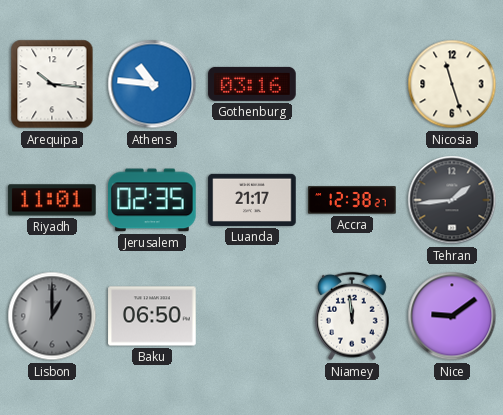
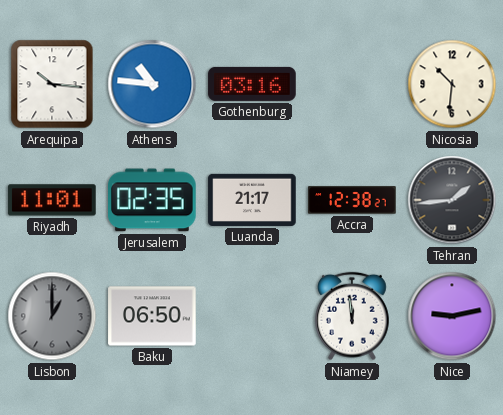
Nicosia: 11:27 -> 10:31
Nice: 9:09 -> 9:13
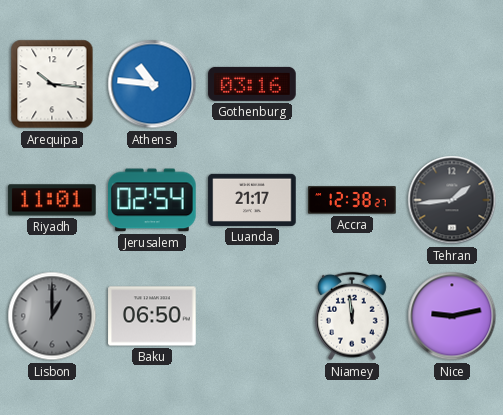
Nicosia: 10:31 -> none
Jerusalem: 02:35 -> 02:54
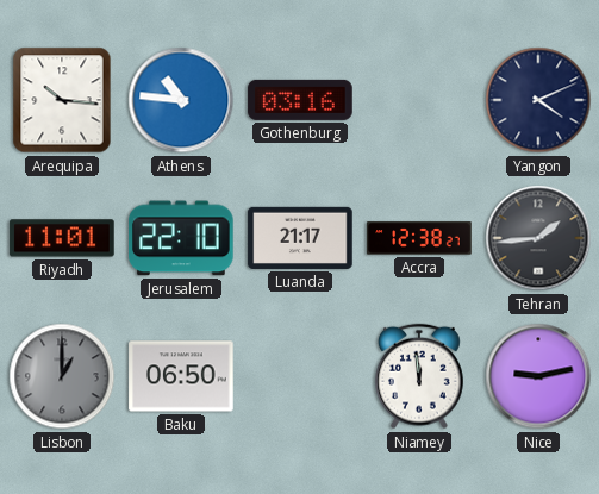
Yangon: none -> 4:11
Jerusalem: 02:54 -> 22:10
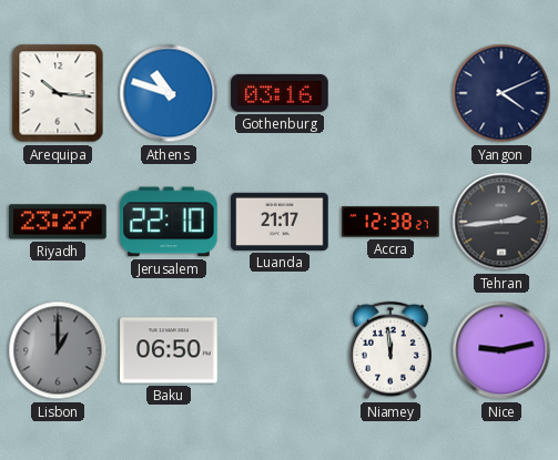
Athens: 10:46 -> 10:48
Riyadh: 11:01 -> 23:27
Tehran: 1:44 -> 2:44
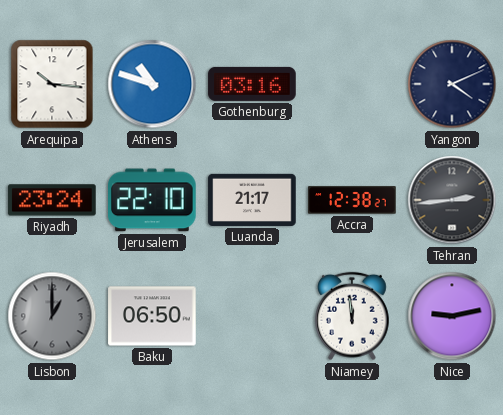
Riyadh: 23:27 -> 23:24
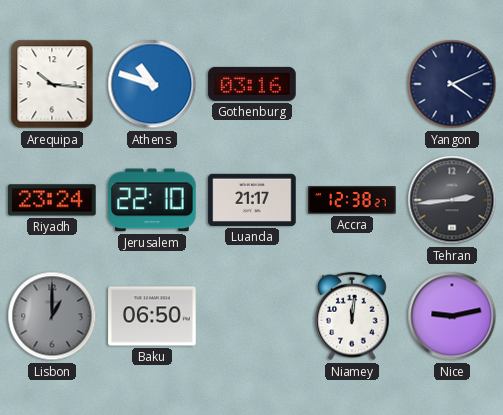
Niamey: 11:59 -> 12:01
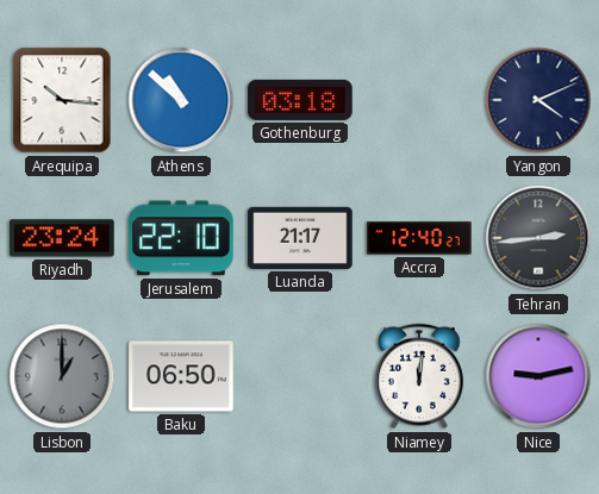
Athens: 10:48 -> 10:52
Gothenburg: 03:16 -> 03:18
Accra: 12:38 -> 12:40
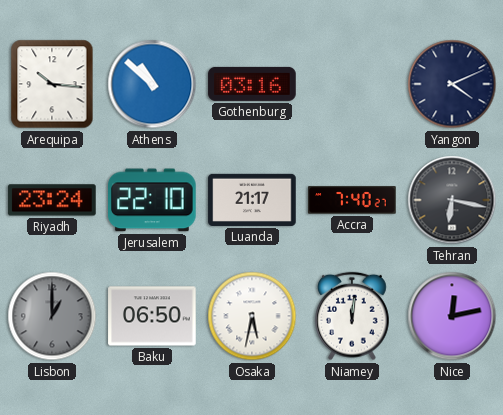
Gothenburg: 03:18 -> 03:16
Accra: 12:40 -> 7:40
Tehran: 2:44 -> 6:17
Osaka: none -> 5:32
Nice: 9:13 -> 12:13
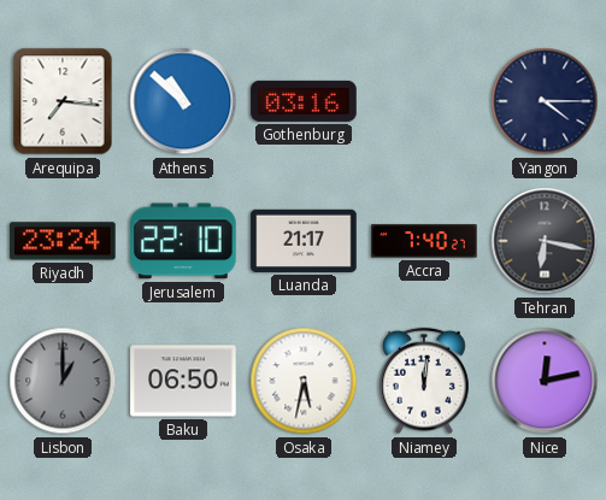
Arequipa: 10:16 -> 7:16
Yangon: 4:11 -> 4:15
